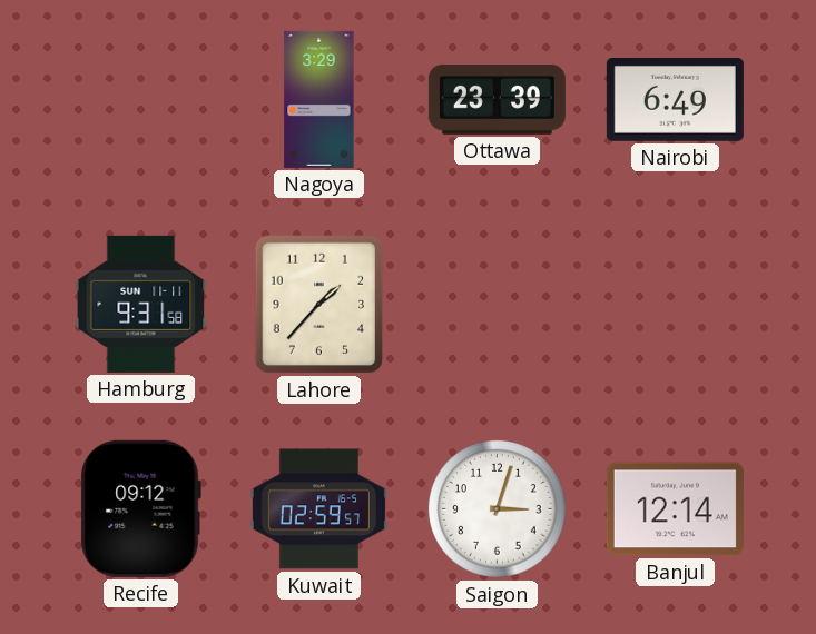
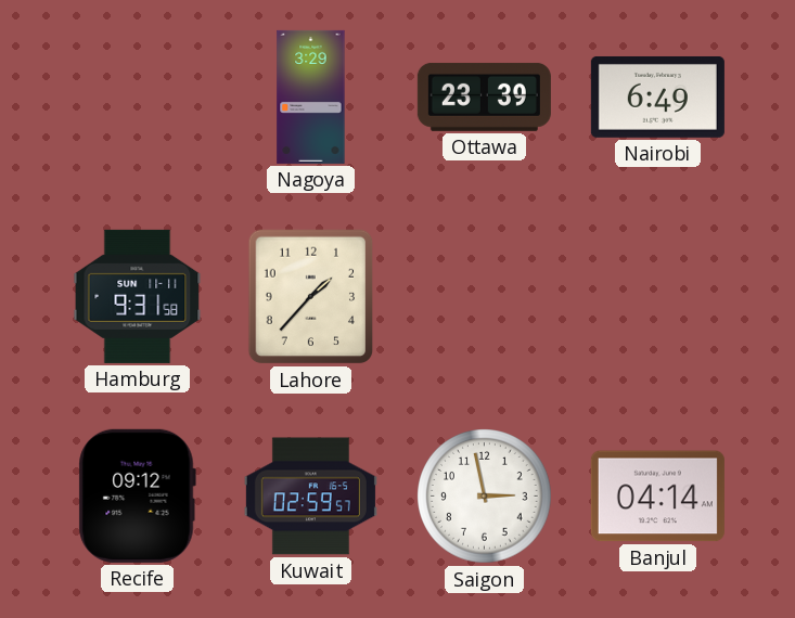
Saigon: 3:03 -> 2:58
Banjul: 12:14 -> 04:14
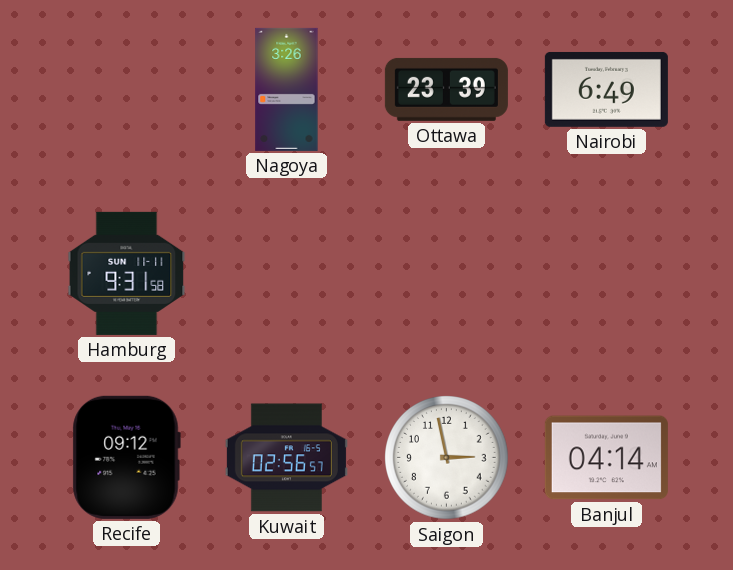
Nagoya: 3:29 -> 3:26
Lahore: 1:37 -> none
Kuwait: 02:59 -> 02:56
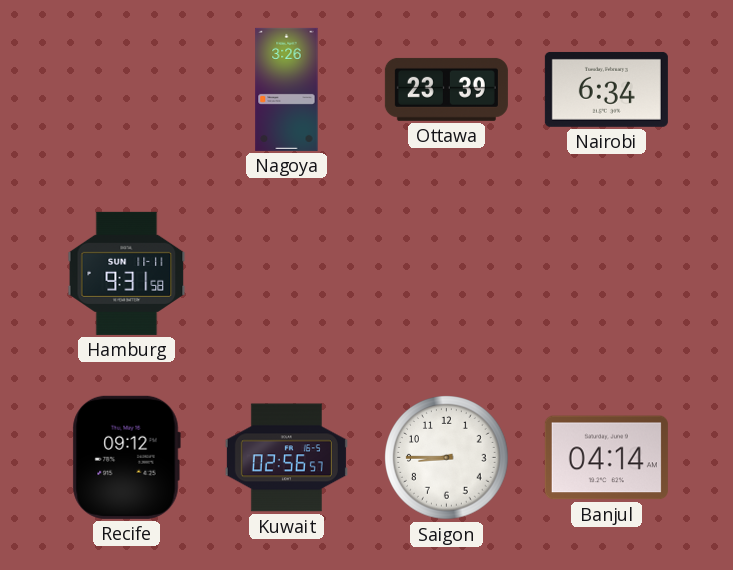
Nairobi: 6:49 -> 6:34
Saigon: 2:58 -> 8:45
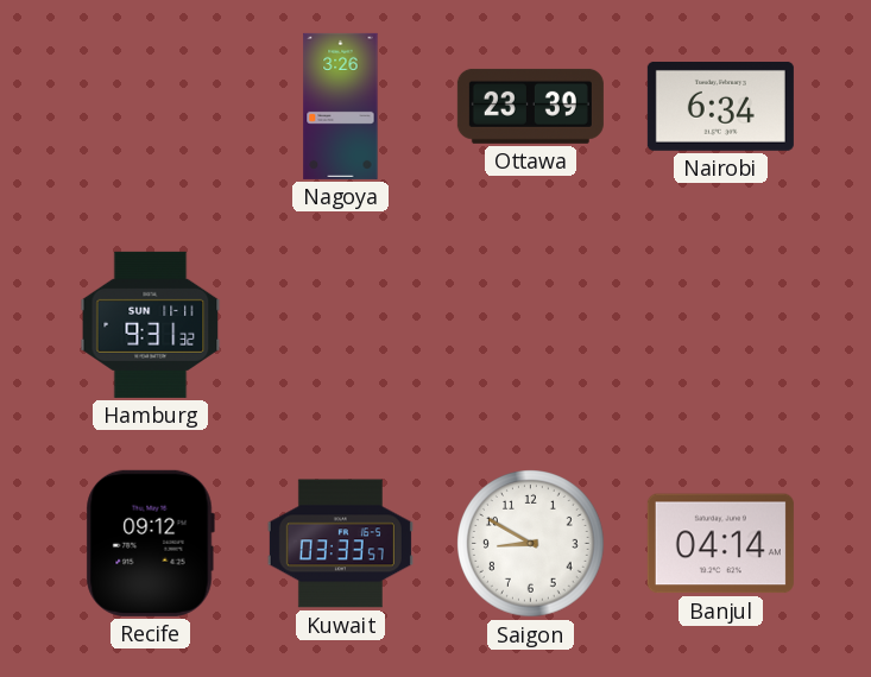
Hamburg: 9:31:58 -> 9:31:32
Kuwait: 02:56 -> 03:33
Saigon: 8:45 -> 8:50
